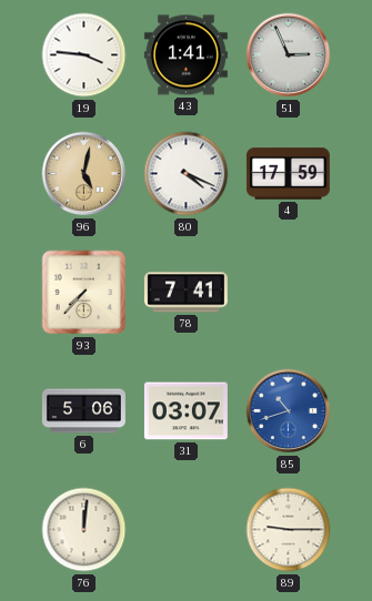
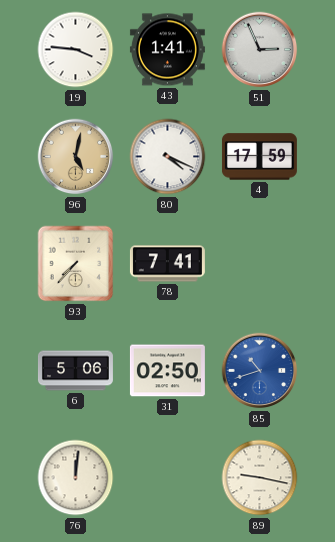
31: 03:07 -> 02:50
89: 9:15 -> 9:17
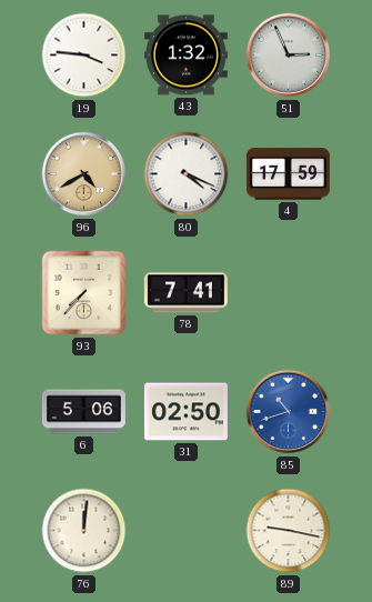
43: 1:41 -> 1:32
96: 5:02 -> 4:40
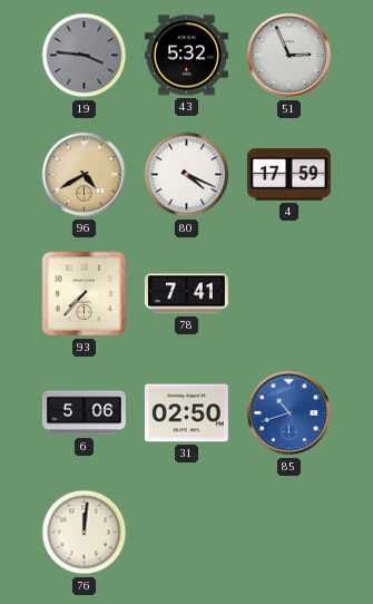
19 dial: white -> grey
43: 1:32 -> 5:32
89: 9:17 -> none
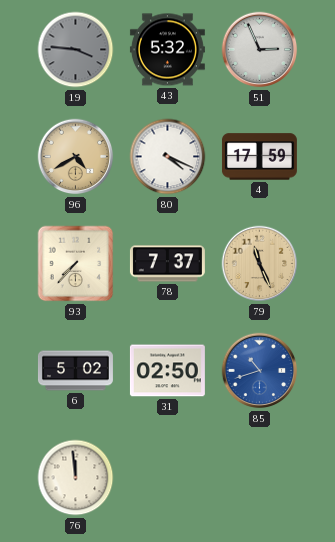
78: 7:41 -> 7:37
79: none -> 11:26
6: 5:06 -> 5:02
76: 12:01 -> 11:59
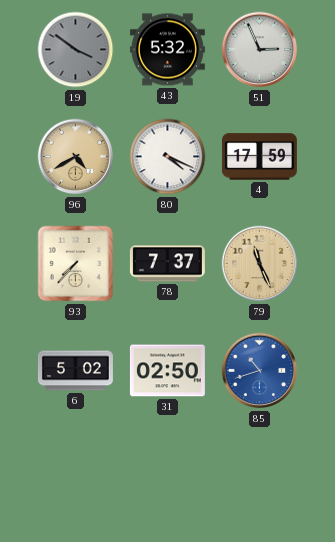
19: 3:46 -> 3:51
76: 11:59 -> none
